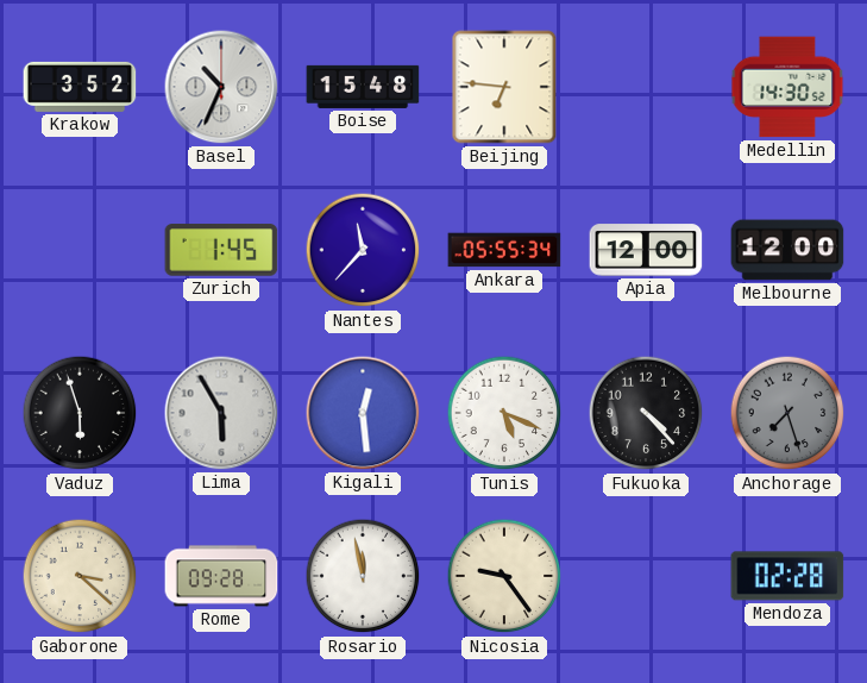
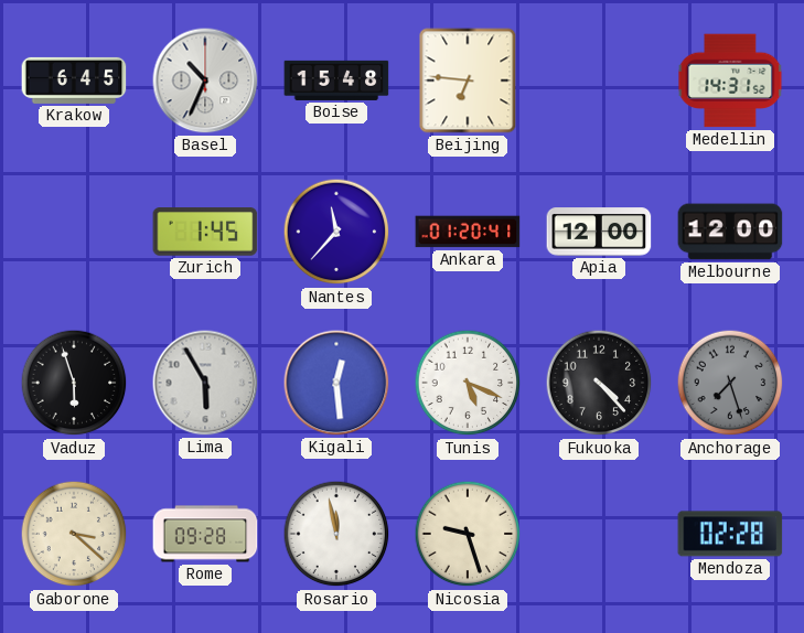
Krakow: 3:52 -> 6:45
Medellin: 14:30 -> 14:31
Ankara: 05:55 -> 01:20
Nicosia: 9:24 -> 9:27
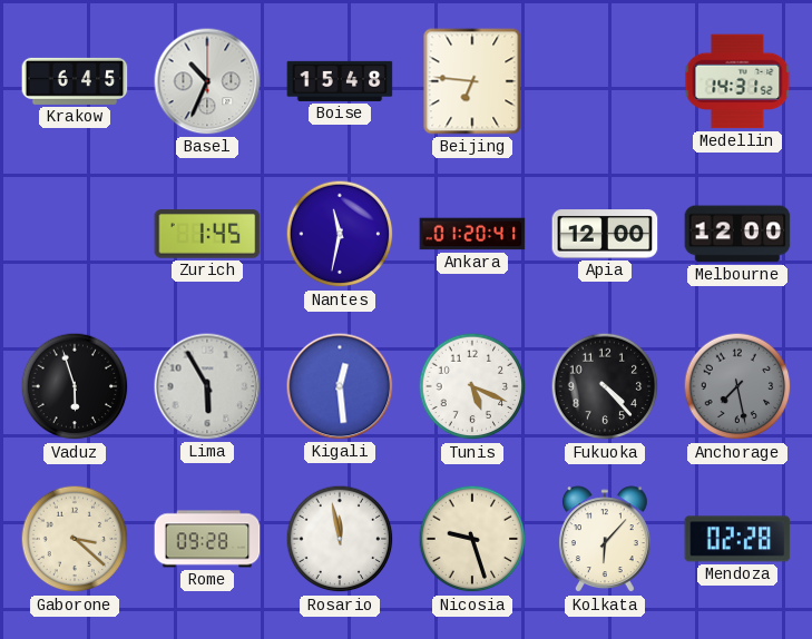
Nantes: 11:37 -> 11:32
Anchorage: 7:27 -> 7:28
Kolkata: none -> 6:07
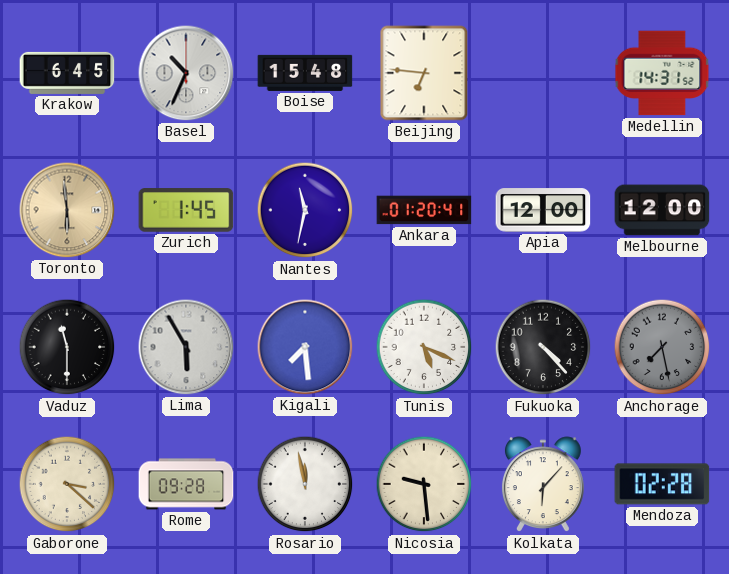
Toronto: none -> 5:59
Vaduz: 5:57 -> 11:30
Kigali: 12:29 -> 7:29
Nicosia: 9:27 -> 9:29
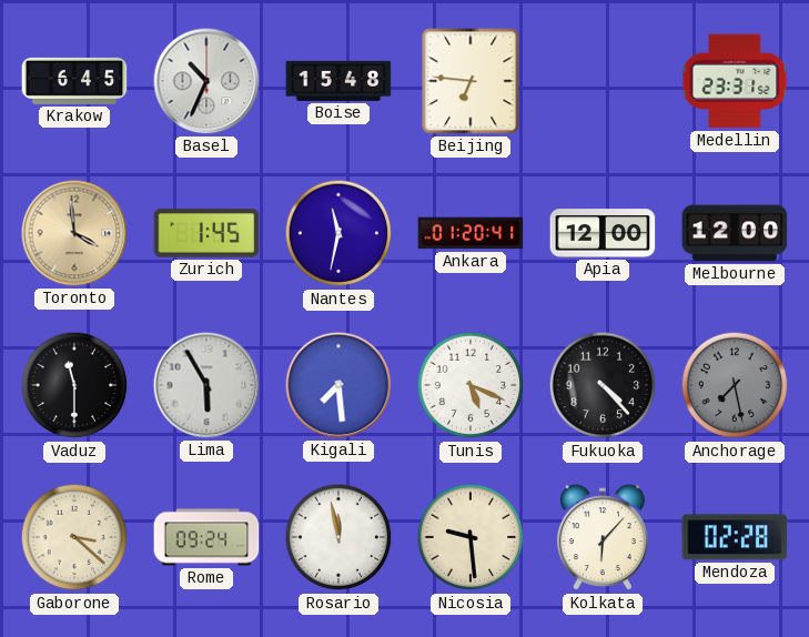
Medellin: 14:31 -> 23:31
Toronto: 5:59 -> 3:59
Rome: 09:28 -> 09:24
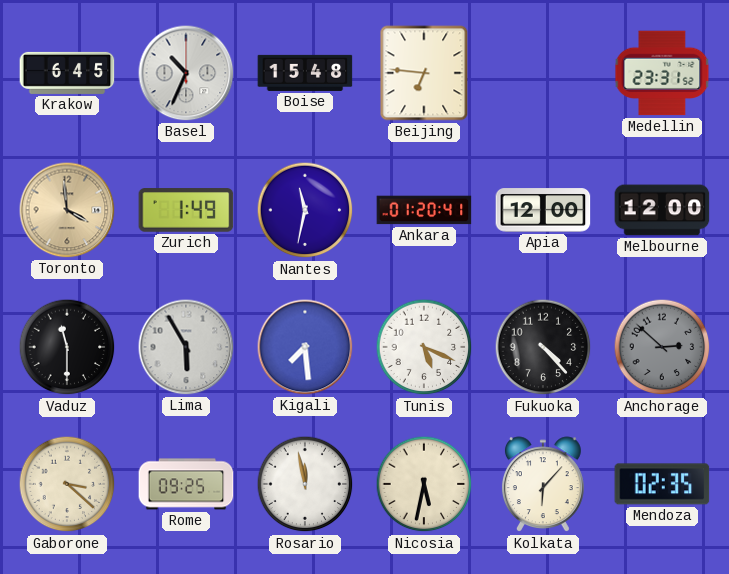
Zurich: 1:45 -> 1:49
Anchorage: 7:28 -> 2:52
Rome: 09:24 -> 09:25
Nicosia: 9:29 -> 5:32
Mendoza: 02:28 -> 02:35
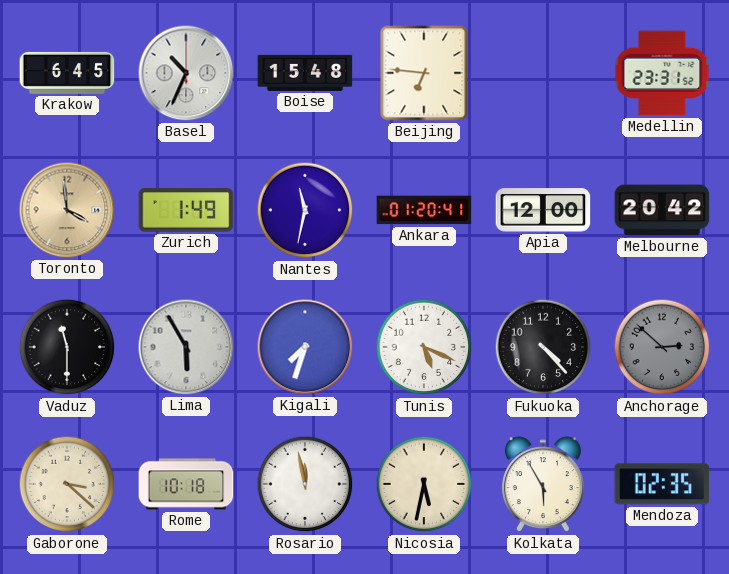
Melbourne: 12:00 -> 20:42
Kigali: 7:29 -> 7:33
Rome: 09:25 -> 10:18
Kolkata: 6:07 -> 5:55
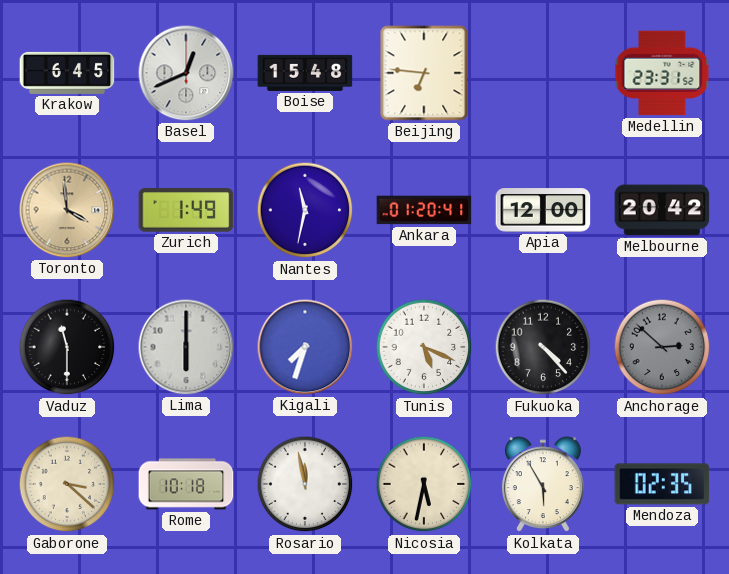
Basel: 10:34 -> 12:41
Lima: 5:55 -> 6:00
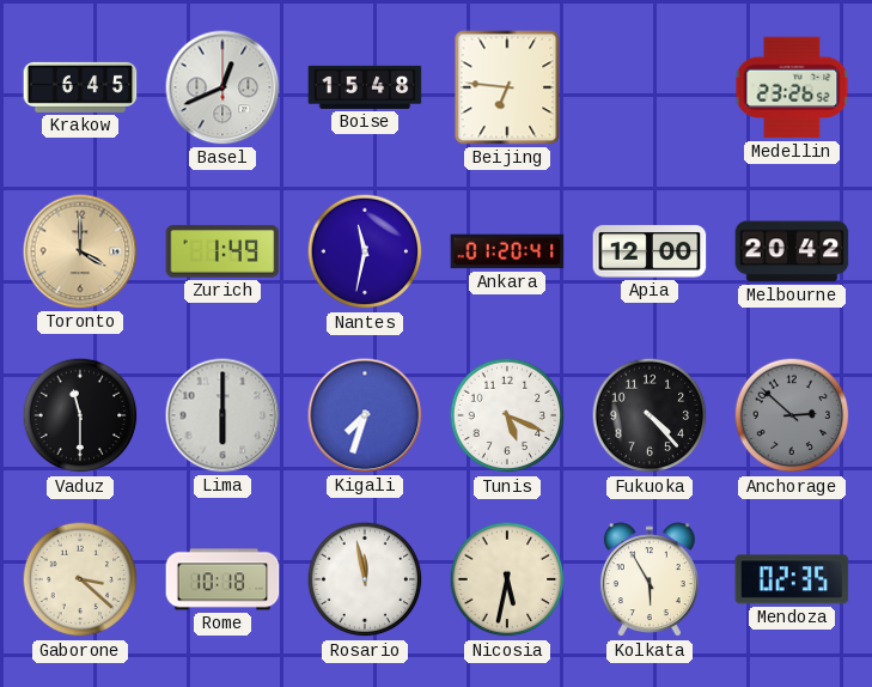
Medellin: 23:31 -> 23:26
Toronto: 3:59 -> 4:00
